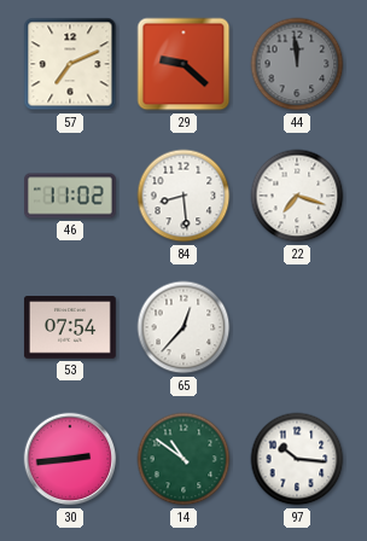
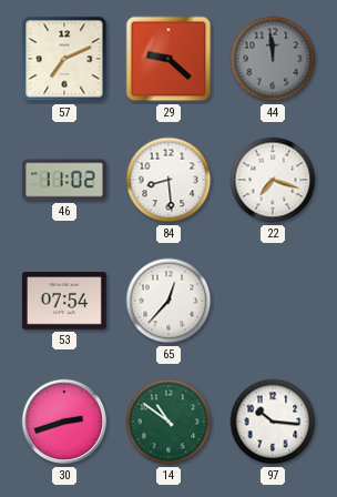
30: 2:44 -> 2:42
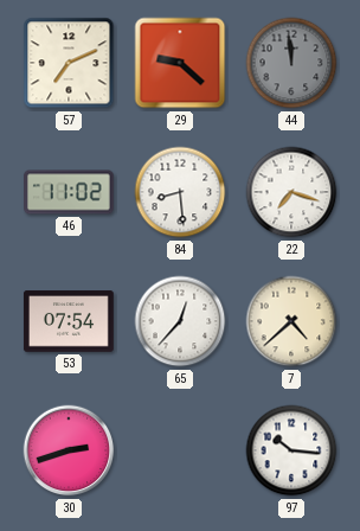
7: none -> 4:38
14: 10:51 -> none
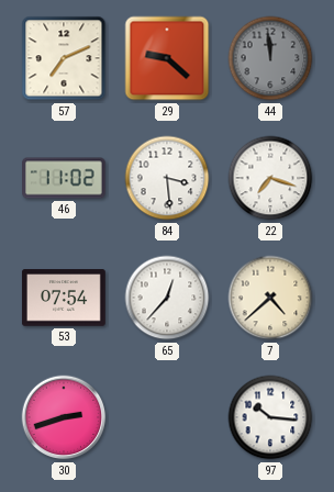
84: 8:29 -> 3:29
